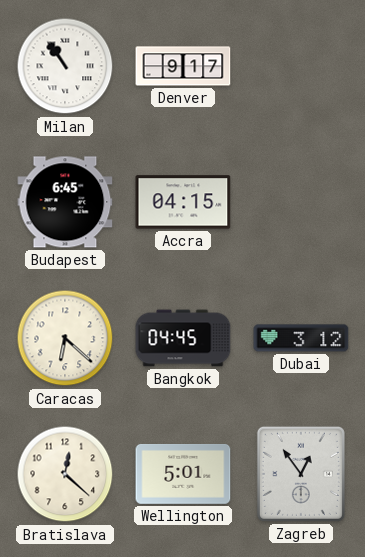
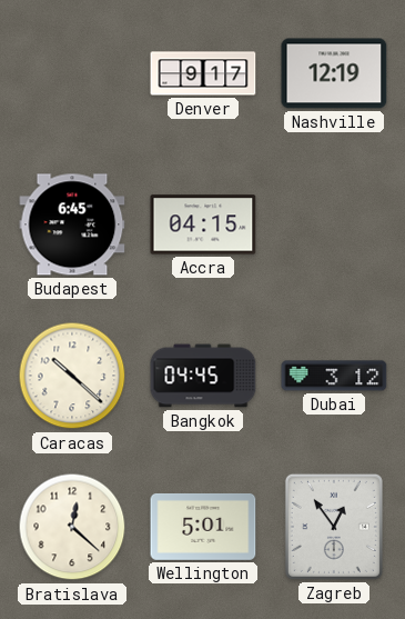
Milan: 10:54 -> none
Nashville: none -> 12:19
Caracas: 6:22 -> 10:22
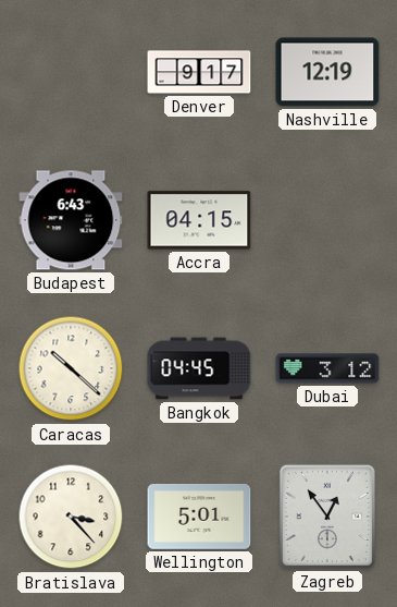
Budapest: 6:45 -> 6:43
Bratislava: 12:22 -> 3:23
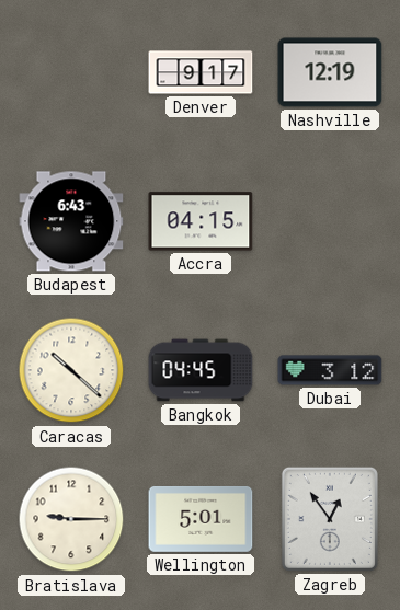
Bratislava: 3:23 -> 9:15
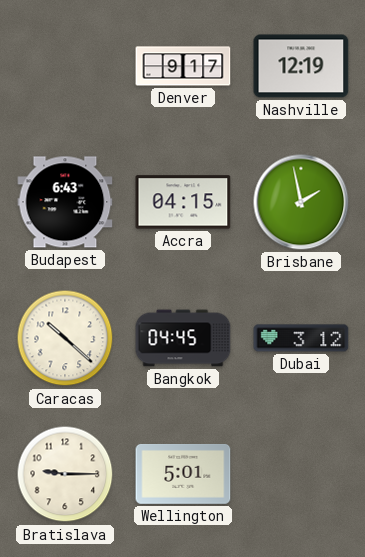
Brisbane: none -> 1:58
Zagreb: 12:54 -> none
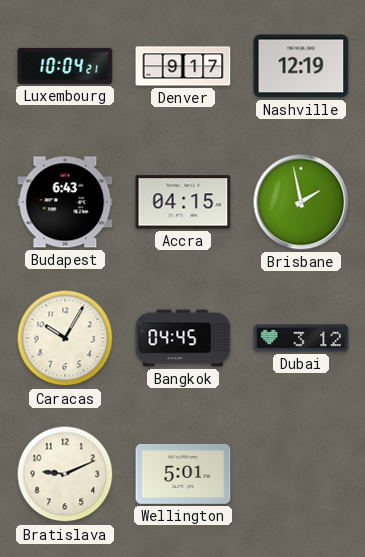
Luxembourg: none -> 10:04
Caracas: 10:22 -> 10:05
Bratislava: 9:15 -> 9:11
